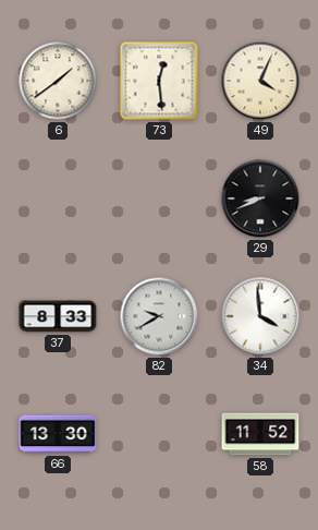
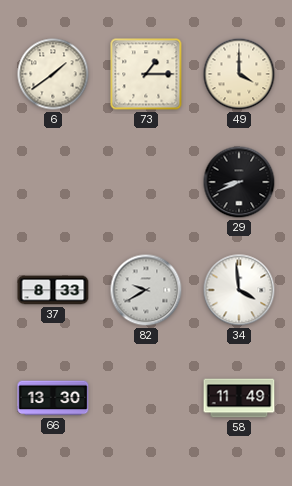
73: 12:29 -> 1:15
49: 4:04 -> 4:00
58: 11:52 -> 11:49
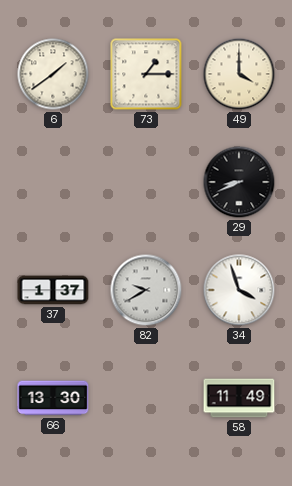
37: 8:33 -> 1:37
34: 3:59 -> 3:57
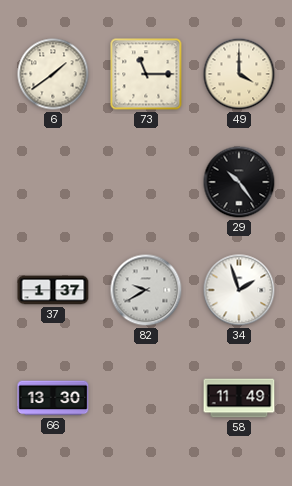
73: 1:15 -> 11:15
29: 8:41 -> 10:24
34: 3:57 -> 1:57
